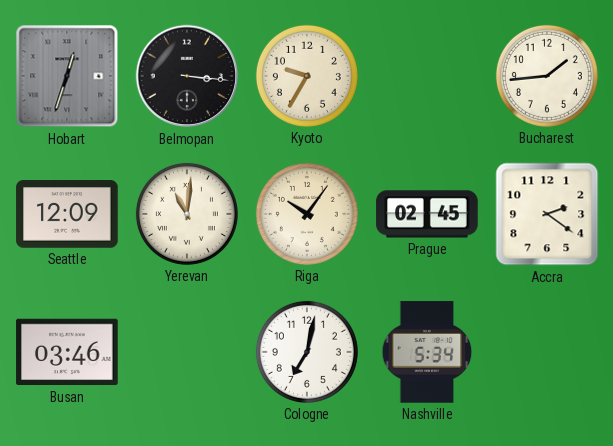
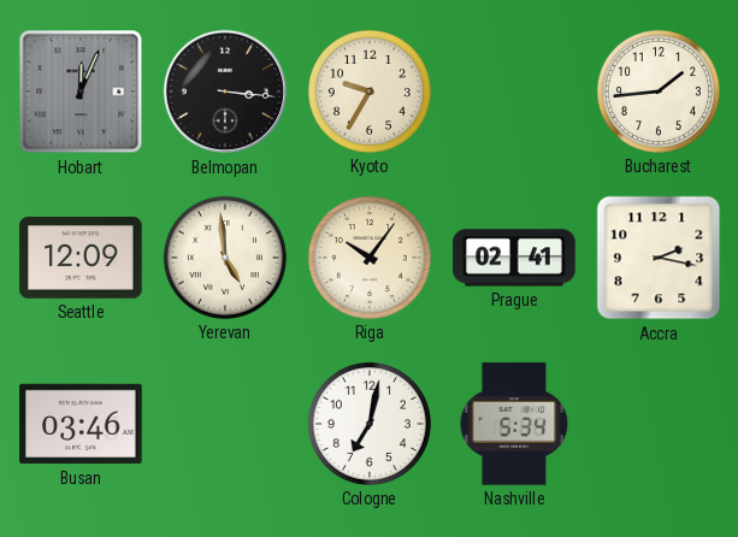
Hobart: 12:33 -> 12:04
Yerevan: 11:01 -> 4:59
Prague: 02:45 -> 02:41
Accra: 2:21 -> 2:17
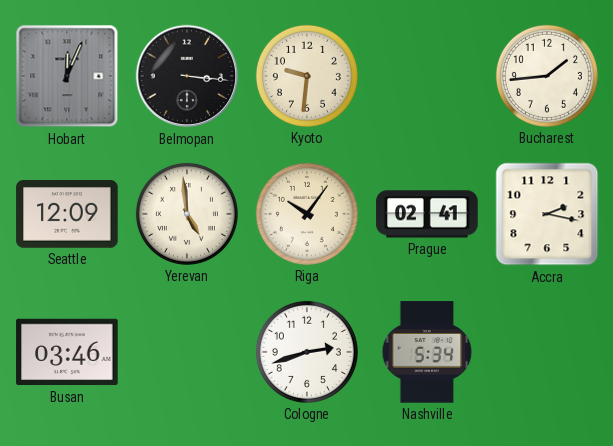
Kyoto: 9:35 -> 9:31
Cologne: 7:02 -> 2:42
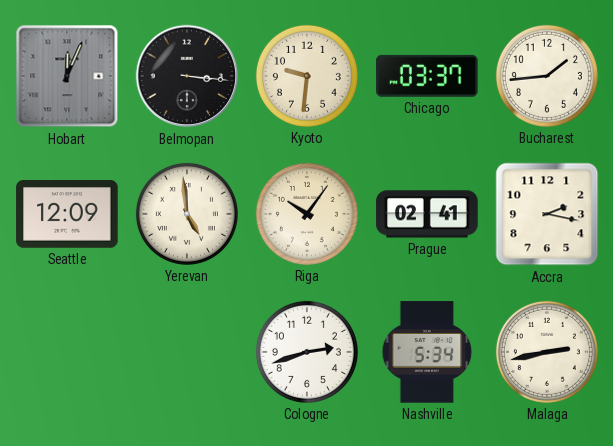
Chicago: none -> 03:37
Busan: 03:46 -> none
Malaga: none -> 2:43
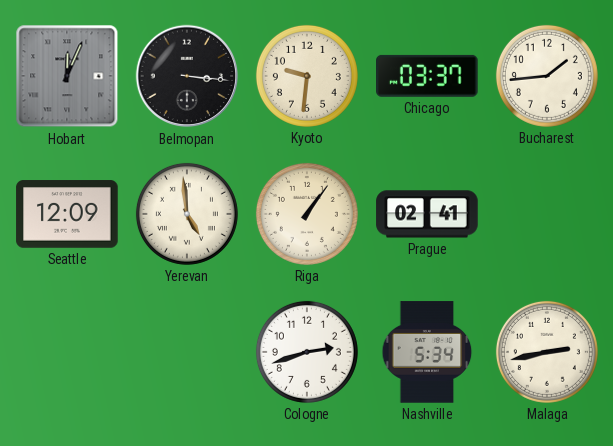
Riga: 10:06 -> 1:06
Accra: 2:17 -> none
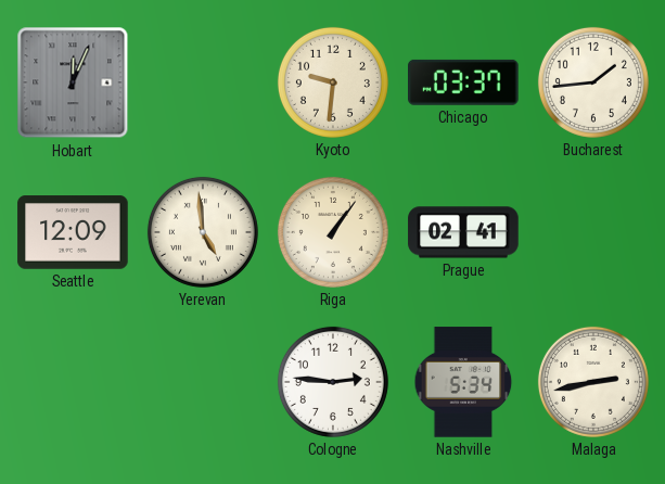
Belmopan: 3:16 -> none
Cologne: 2:42 -> 2:46
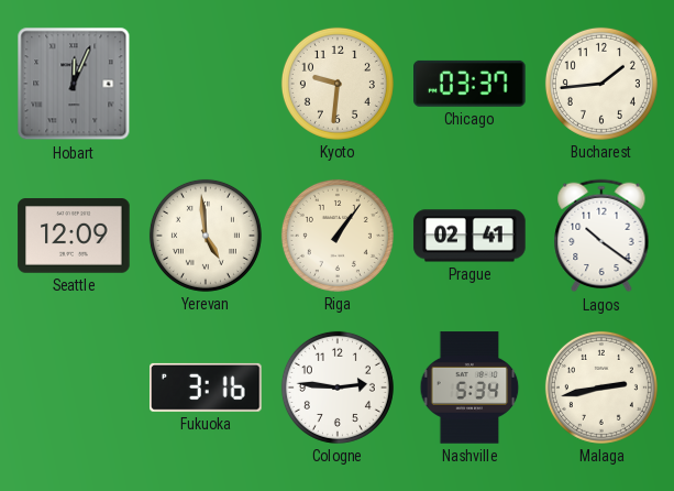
Lagos: none -> 10:21
Fukuoka: none -> 3:16
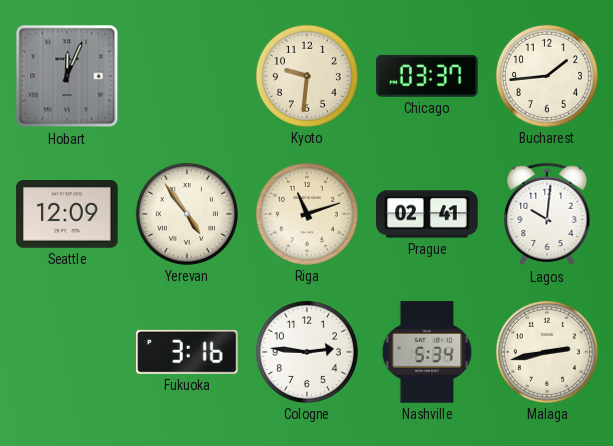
Yerevan: 4:59 -> 4:54
Riga: 1:06 -> 11:12
Lagos: 10:21 -> 10:01
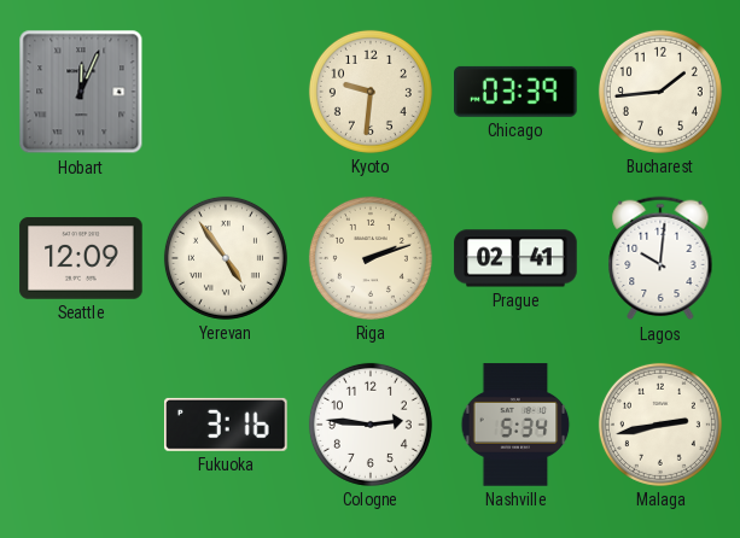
Chicago: 03:37 -> 03:39
Riga: 11:12 -> 2:12
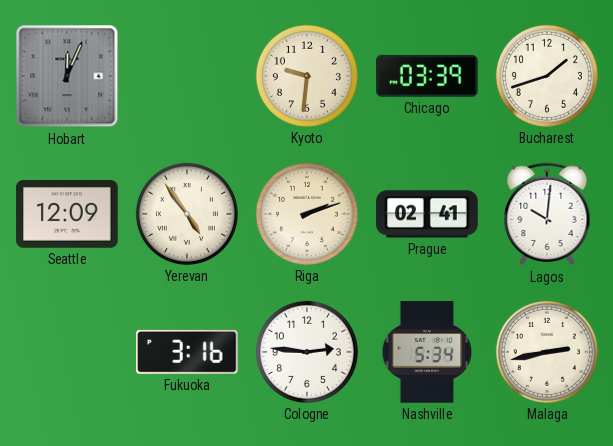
Bucharest: 1:44 -> 1:42
